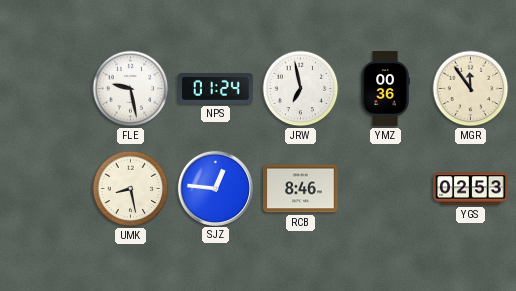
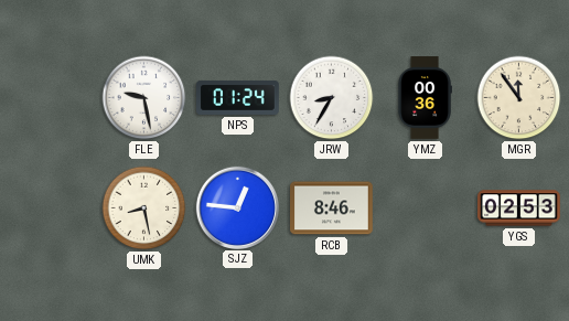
JRW: 6:58 -> 8:35
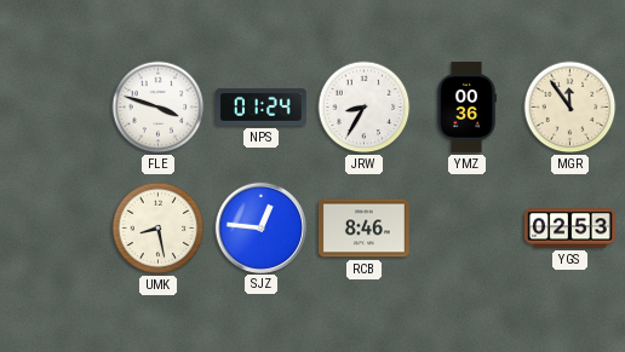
FLE: 9:28 -> 3:48
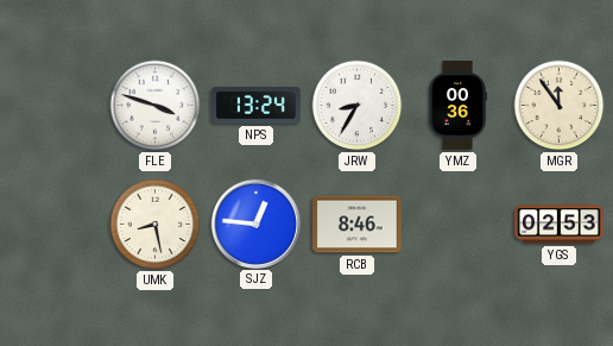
NPS: 01:24 -> 13:24
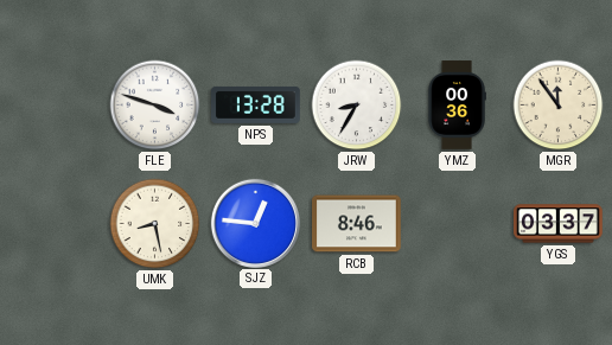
NPS: 13:24 -> 13:28
YGS: 02:53 -> 03:37
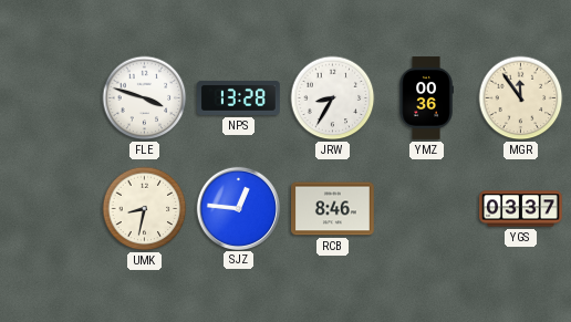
UMK: 8:28 -> 8:32
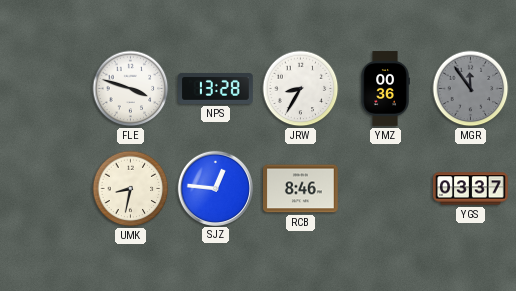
MGR dial: cream -> grey
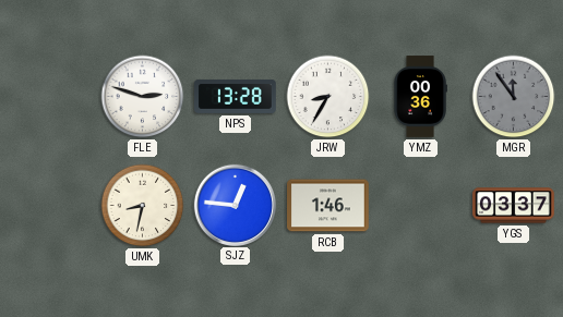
FLE: 3:48 -> 2:48
RCB: 8:46 -> 1:46
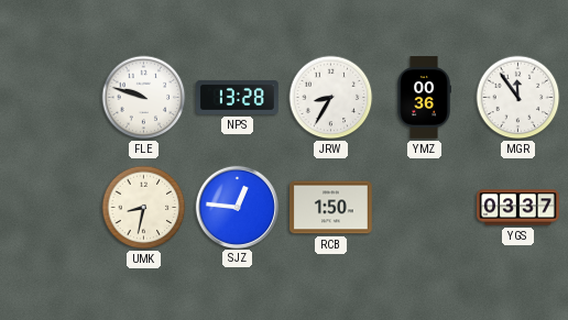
FLE: 2:48 -> 9:48
MGR dial: grey -> white
RCB: 1:46 -> 1:50
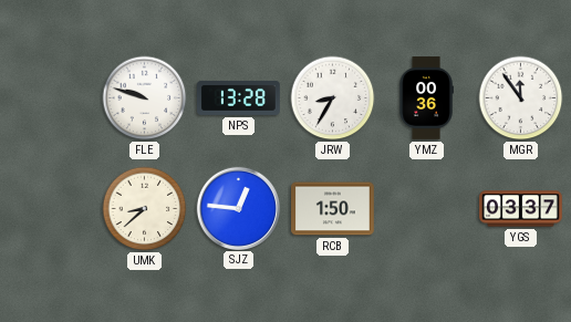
UMK: 8:32 -> 8:38
